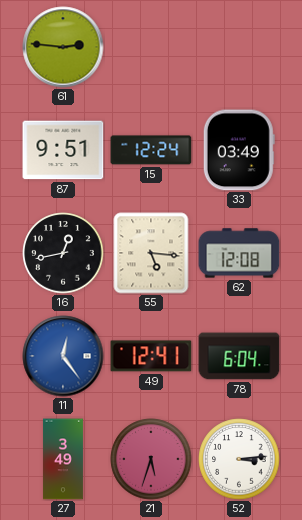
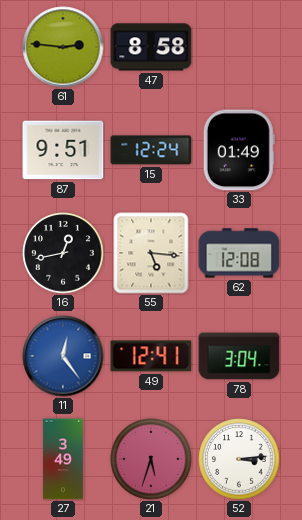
47: none -> 8:58
33: 03:49 -> 01:49
78: 6:04 -> 3:04
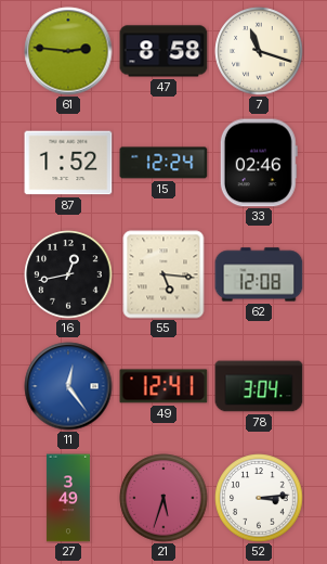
7: none -> 11:18
87: 9:51 -> 1:52
33: 01:49 -> 02:46
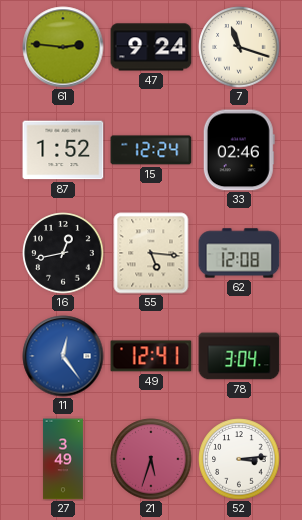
47: 8:58 -> 9:24
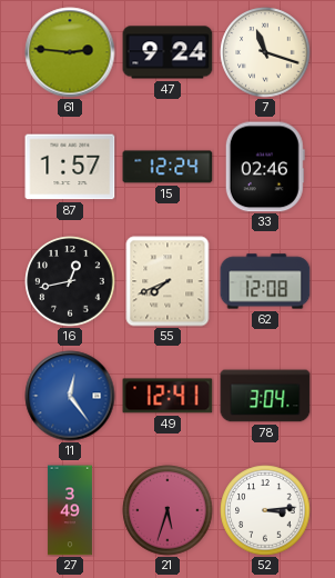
87: 1:52 -> 1:57
55: 5:16 -> 7:41
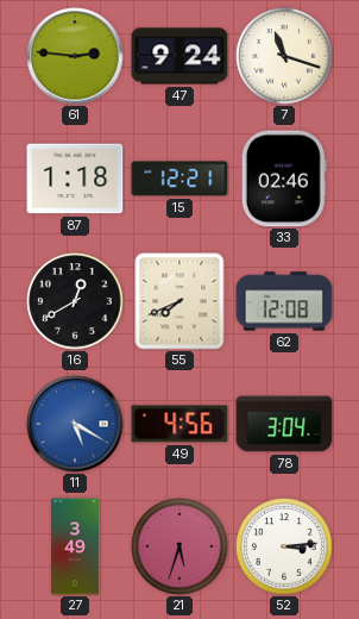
87: 1:57 -> 1:18
15: 12:24 -> 12:21
16: 12:43 -> 12:40
11: 12:24 -> 5:20
49: 12:41 -> 4:56
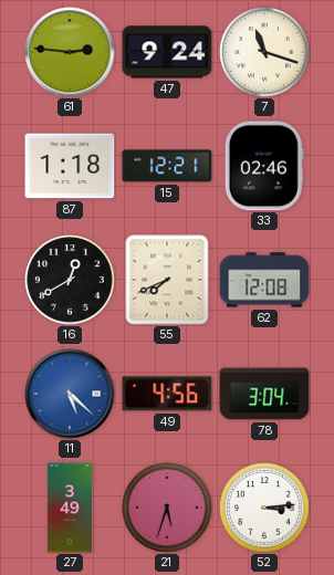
11: 5:20 -> 5:22
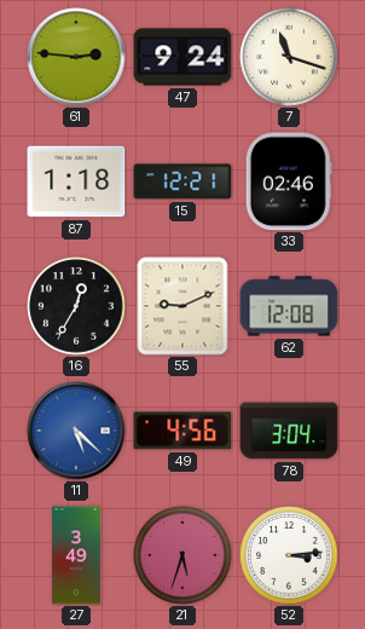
16: 12:40 -> 12:35
55: 7:41 -> 9:11
